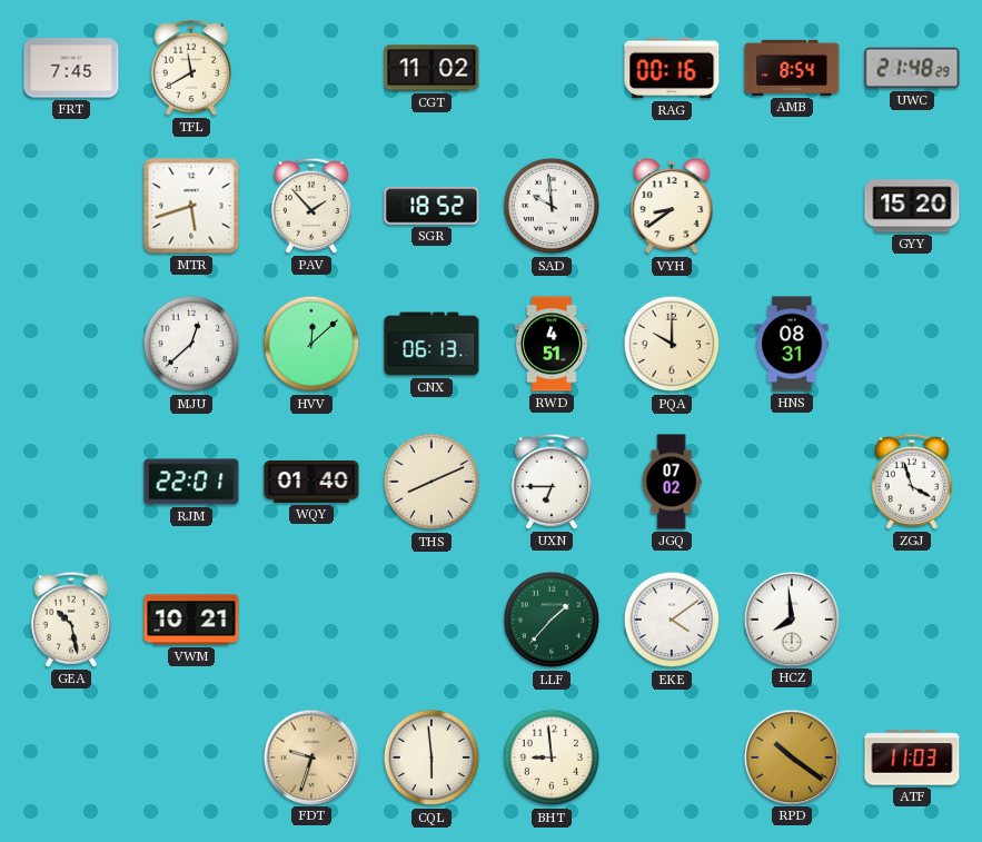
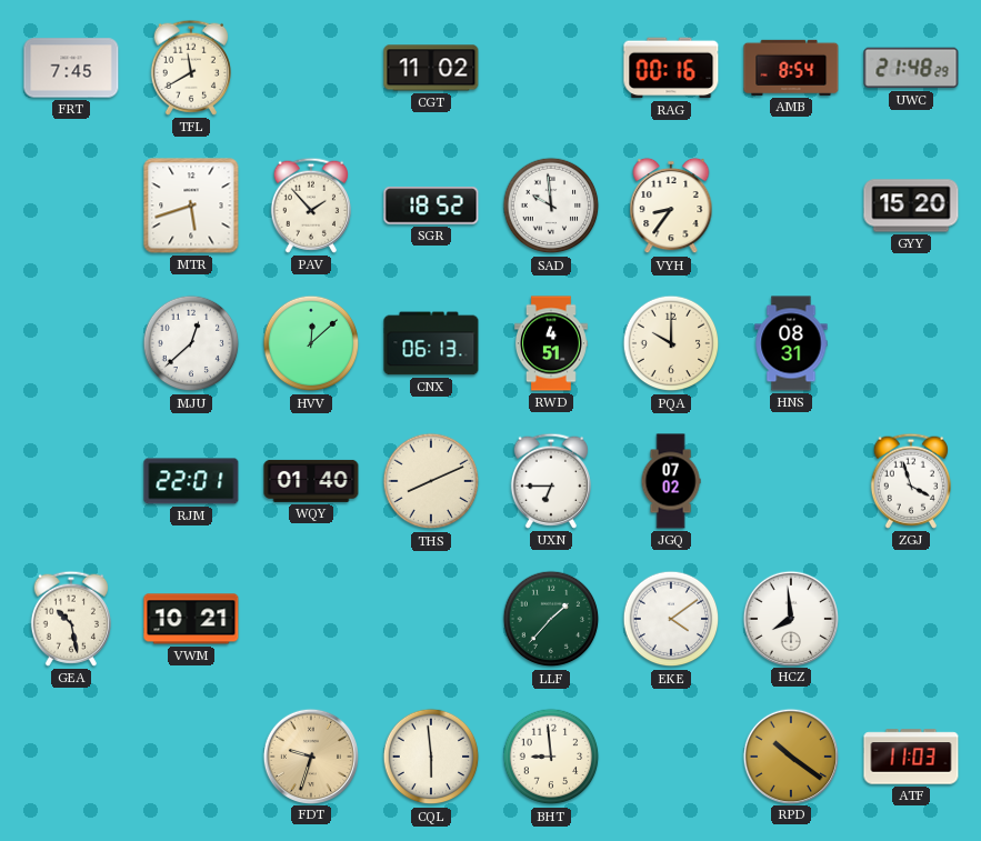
VYH: 8:39 -> 8:36
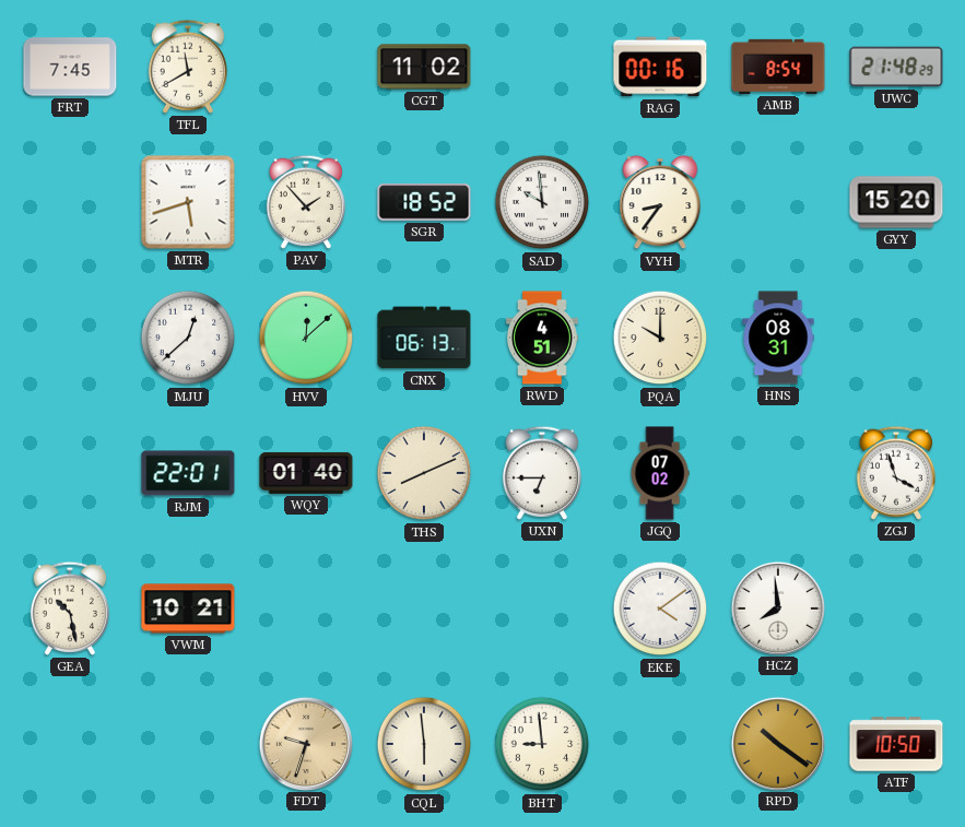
LLF: 1:37 -> none
ATF: 11:03 -> 10:50
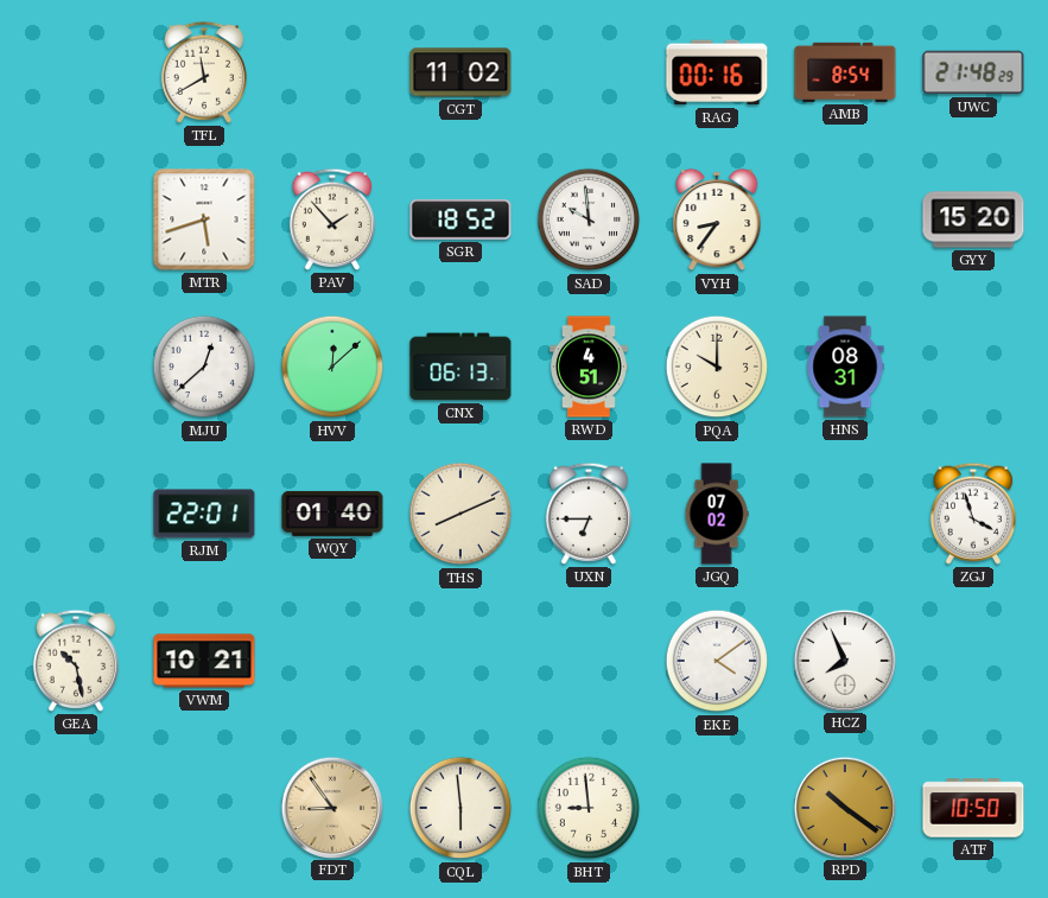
FRT: 7:45 -> none
HCZ: 7:59 -> 7:56
FDT: 9:33 -> 8:54
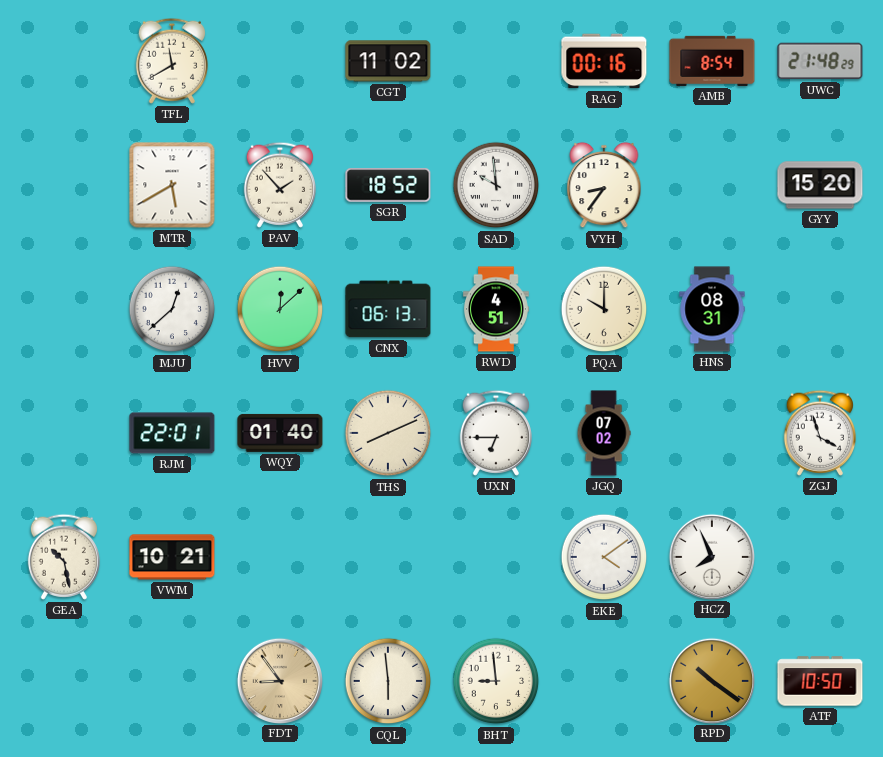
MTR: 5:42 -> 5:40
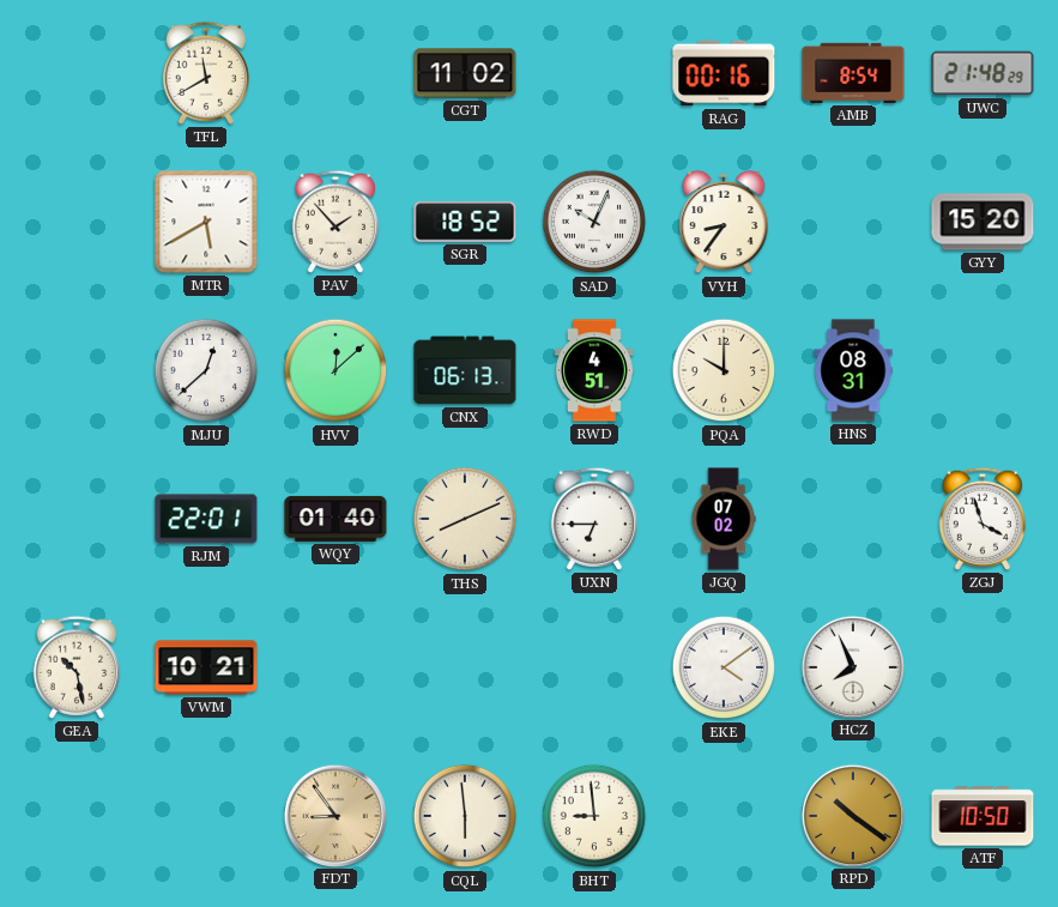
SAD: 9:59 -> 10:04
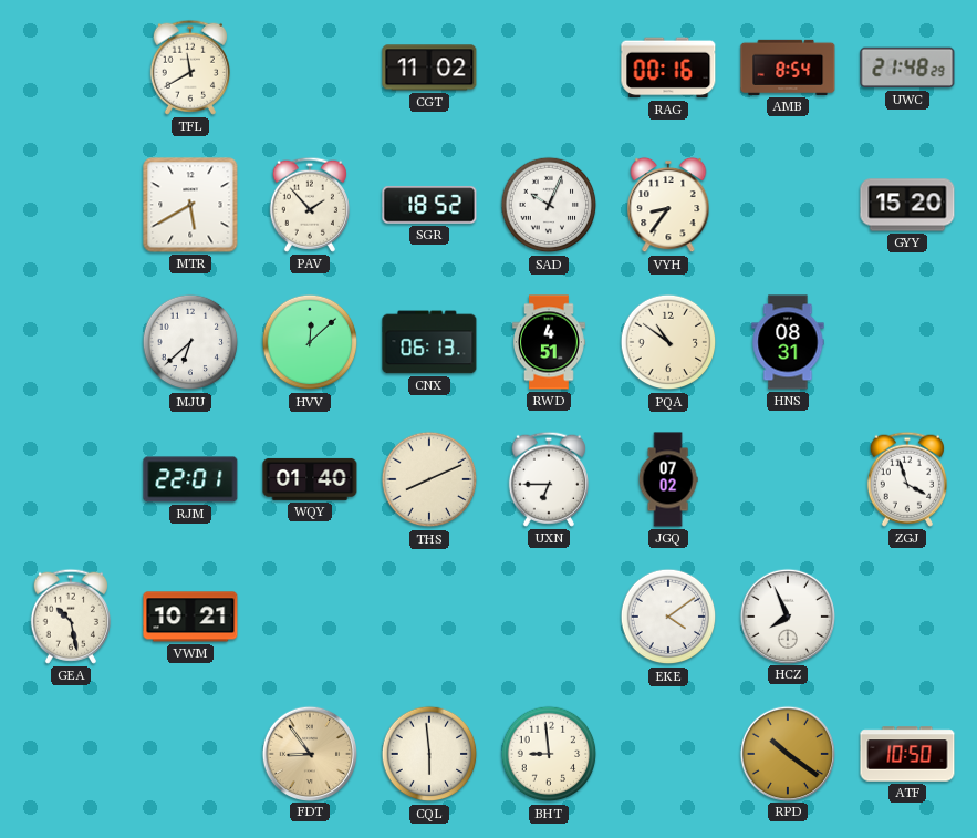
MJU: 12:38 -> 6:38
PQA: 10:00 -> 10:51
